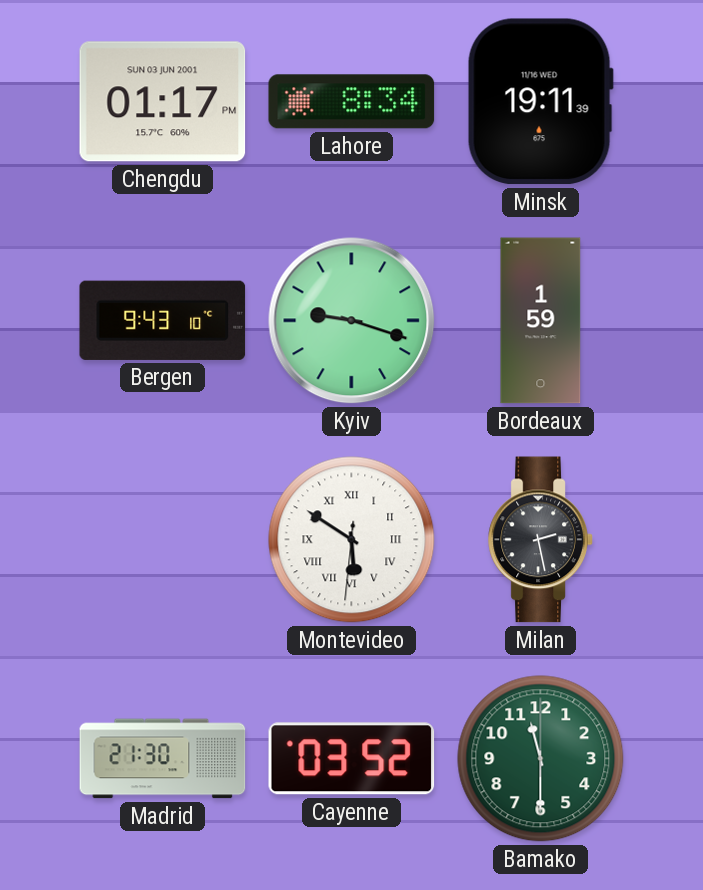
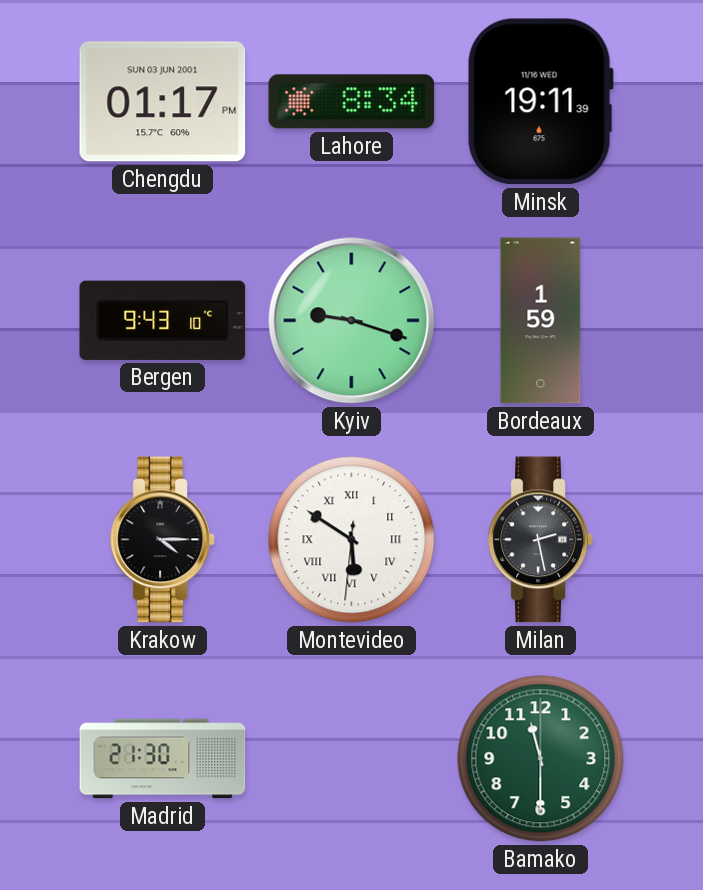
Krakow: none -> 4:15
Cayenne: 03:52 -> none
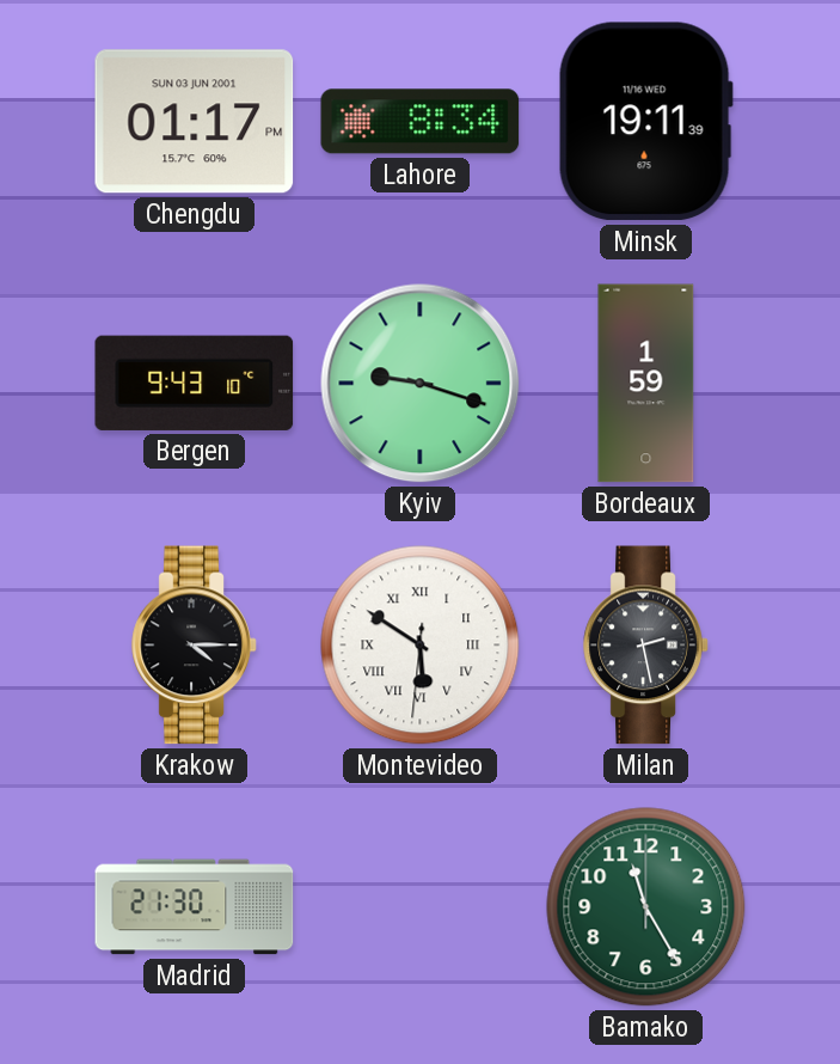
Bamako: 11:30 -> 11:25
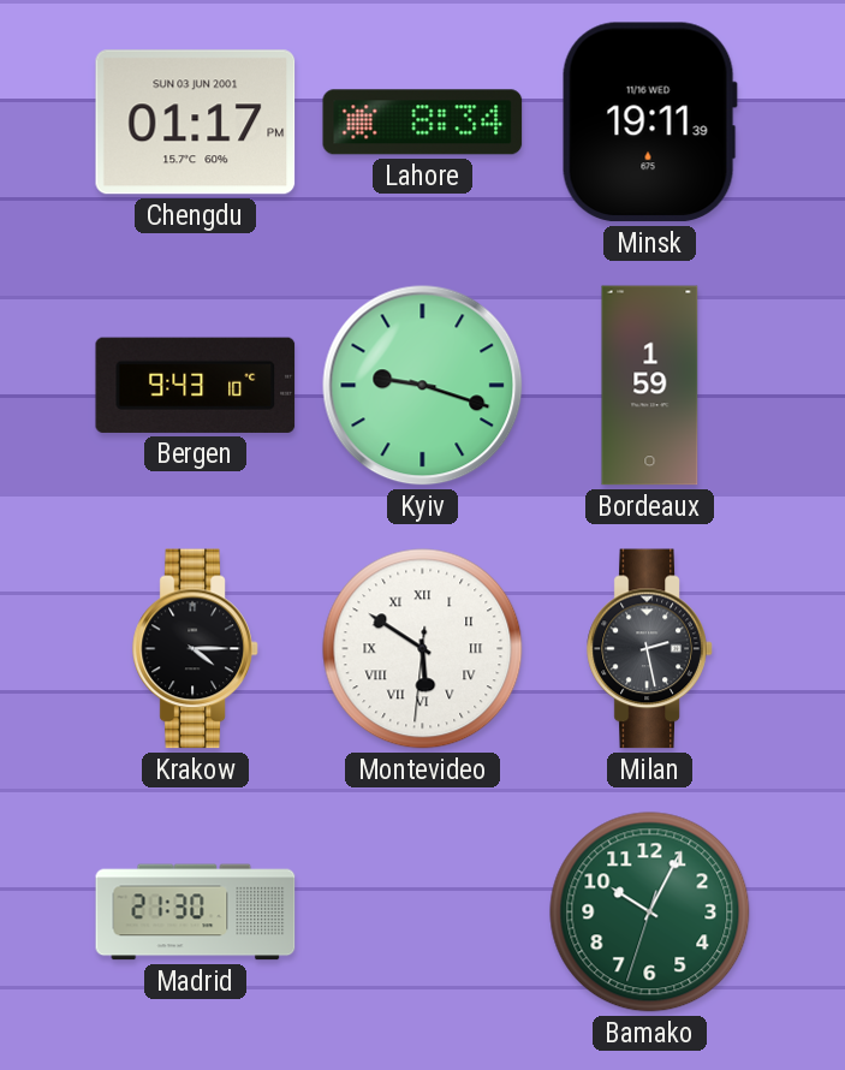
Bamako: 11:25 -> 10:04
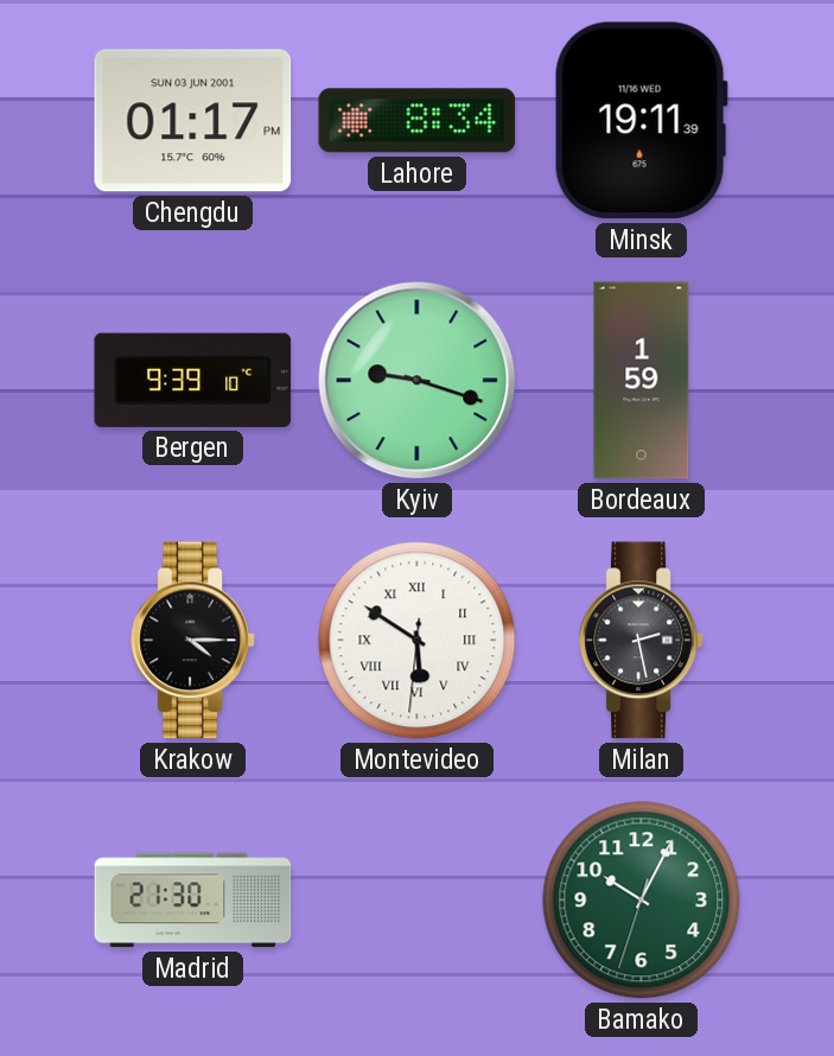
Bergen: 9:43 -> 9:39
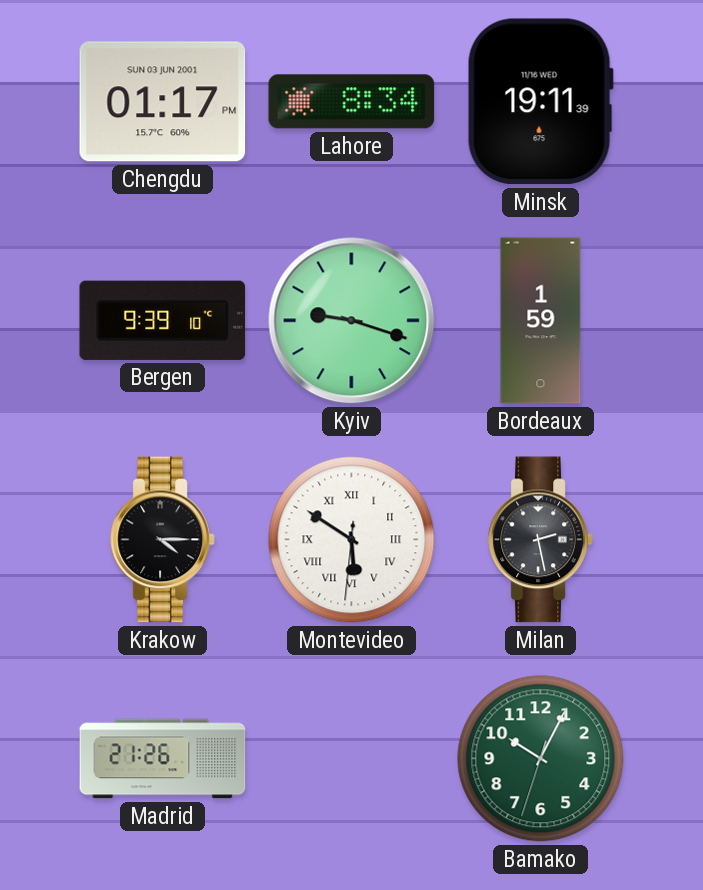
Madrid: 21:30 -> 21:26
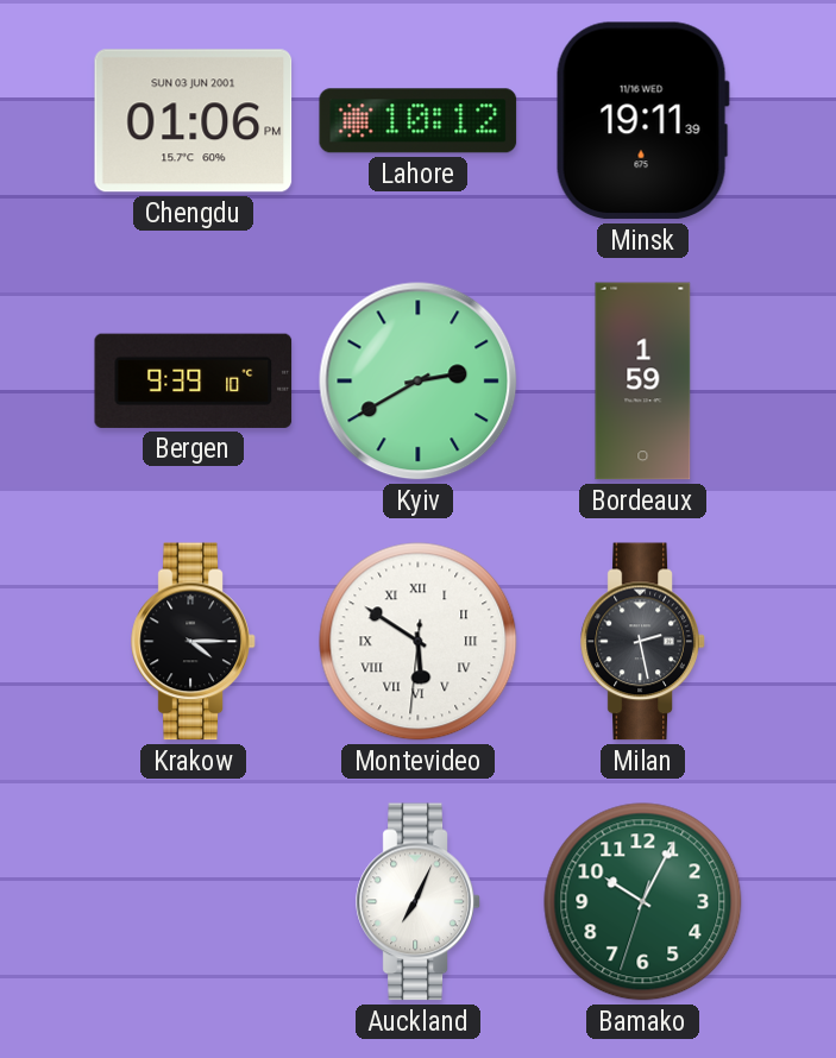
Chengdu: 01:17 -> 01:06
Lahore: 8:34 -> 10:12
Kyiv: 9:18 -> 2:40
Madrid: 21:26 -> none
Auckland: none -> 7:04
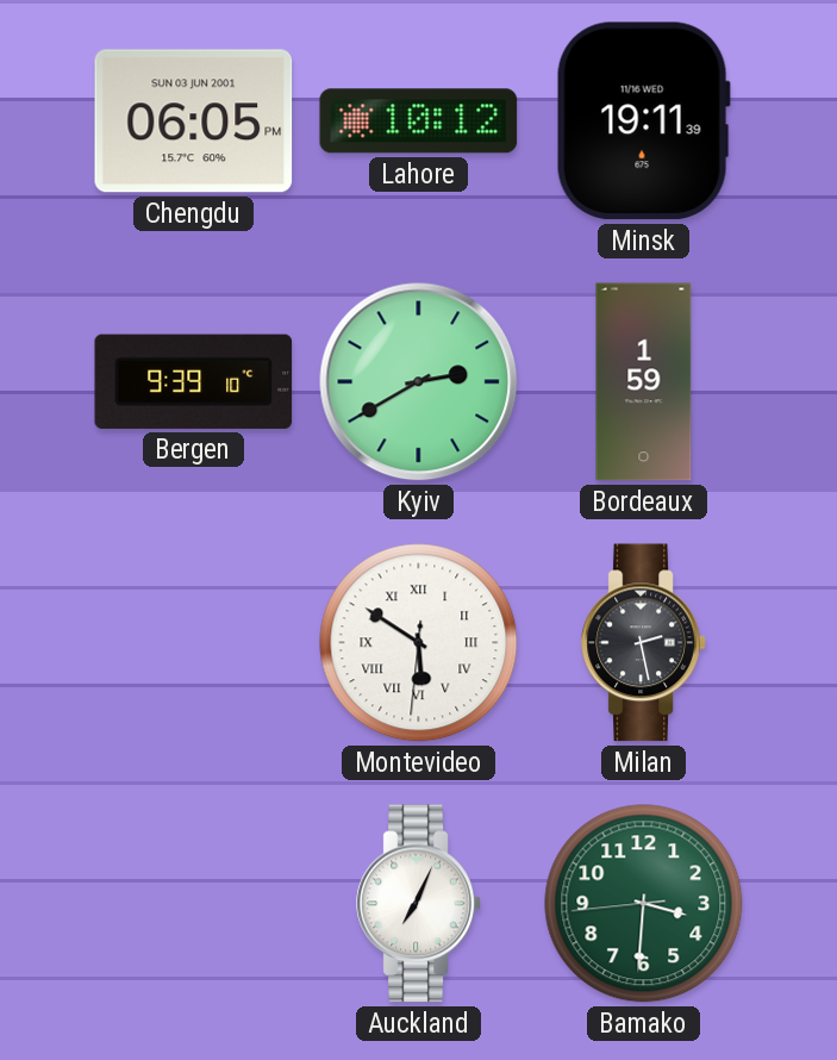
Chengdu: 01:06 -> 06:05
Krakow: 4:15 -> none
Bamako: 10:04 -> 3:30
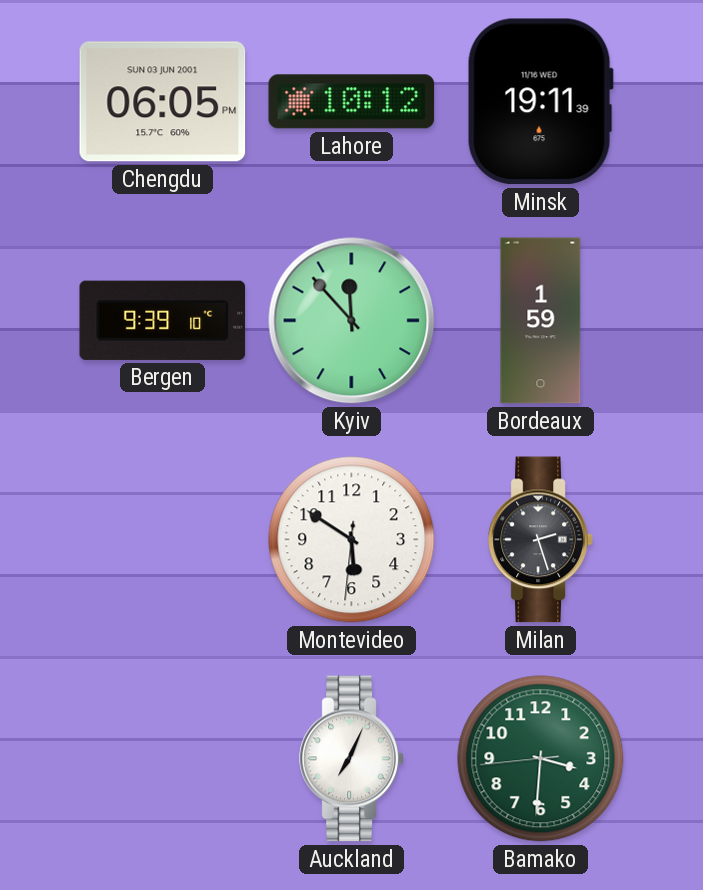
Kyiv: 2:40 -> 11:53
Montevideo numerals: Roman -> Arabic
Milan: 2:28 -> 2:27
